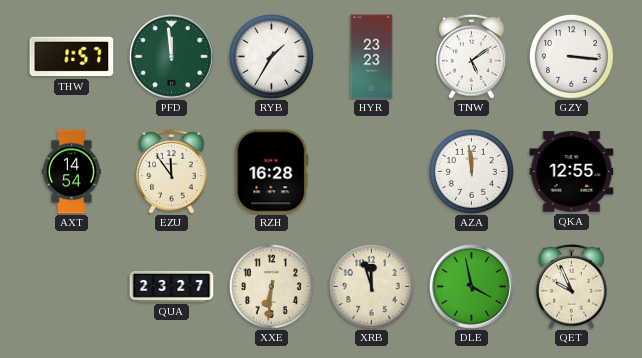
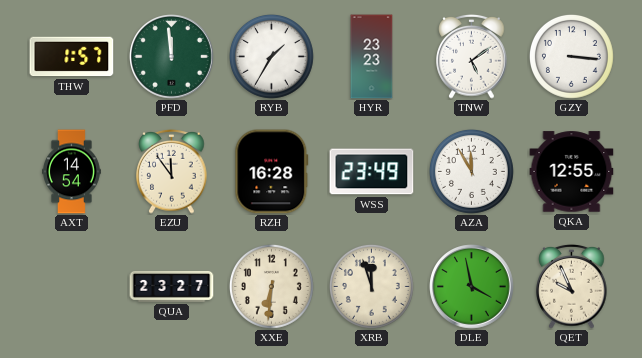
WSS: none -> 23:49
AZA: 11:59 -> 11:55
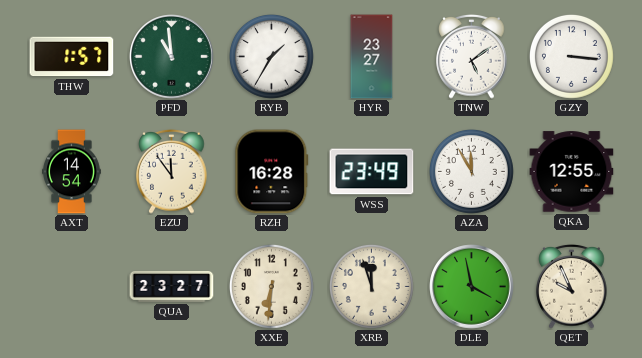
PFD: 11:59 -> 10:59
HYR: 23:23 -> 23:27
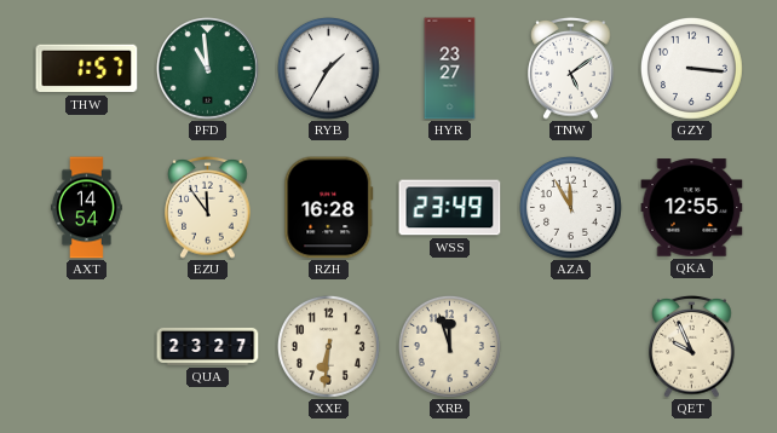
DLE: 3:58 -> none
